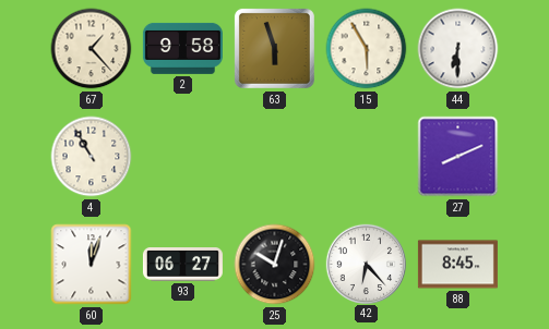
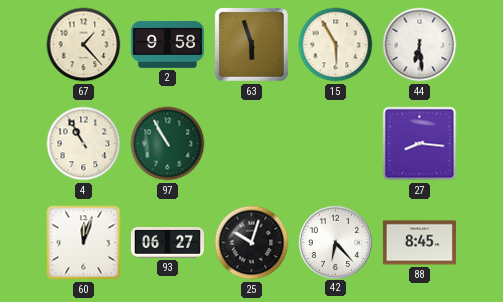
44: 6:30 -> 6:29
97: none -> 10:55
27: 8:11 -> 8:16
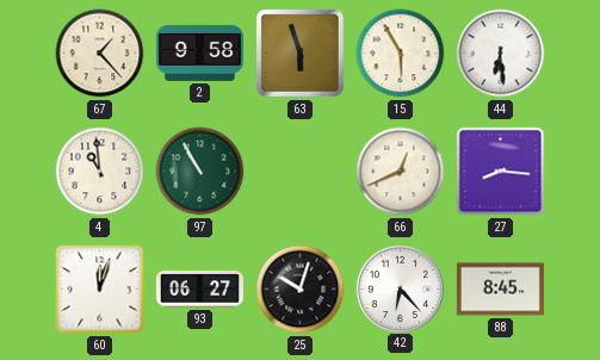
4: 10:55 -> 10:59
66: none -> 12:41
